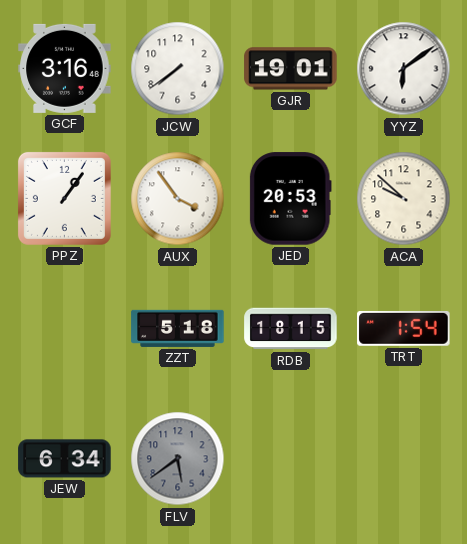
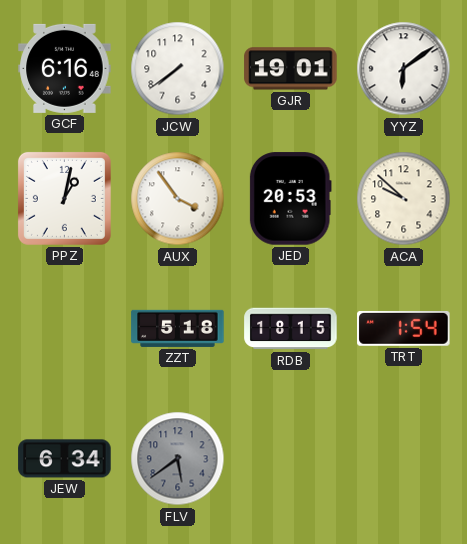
GCF: 3:16 -> 6:16
PPZ: 1:06 -> 1:02
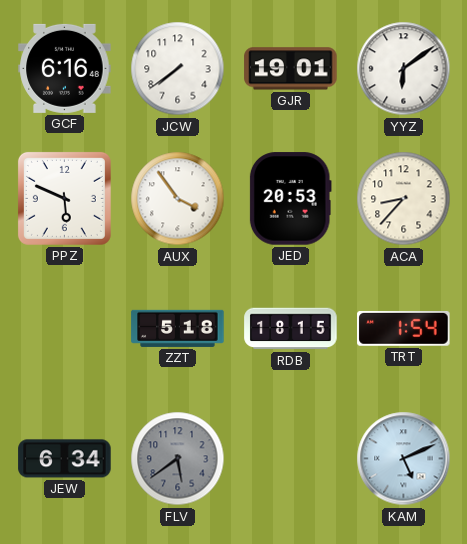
PPZ: 1:02 -> 5:49
ACA: 9:52 -> 8:37
KAM: none -> 5:11
